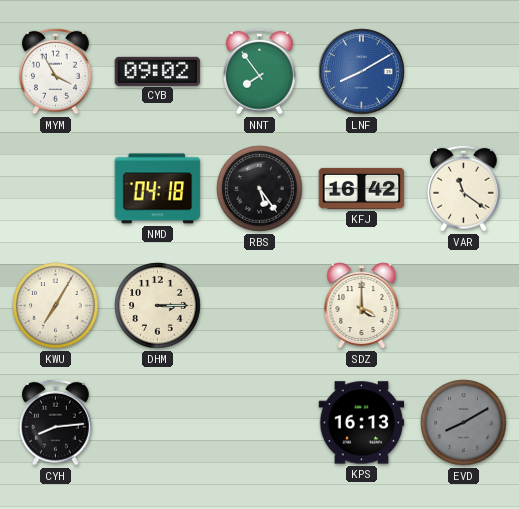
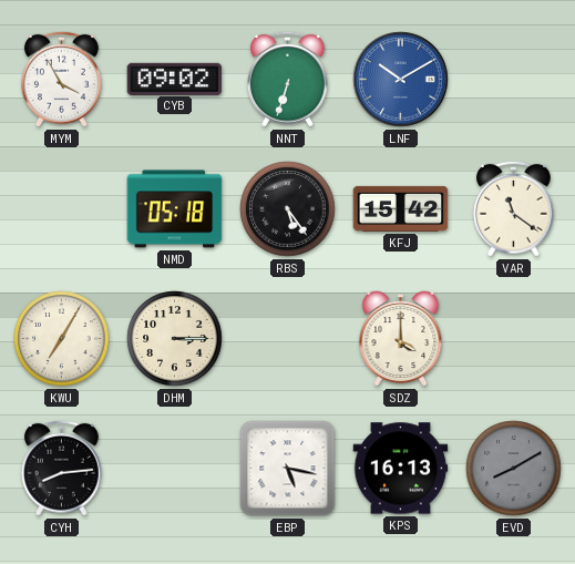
NNT: 7:54 -> 6:33
LNF: 8:10 -> 10:10
NMD: 04:18 -> 05:18
KFJ: 16:42 -> 15:42
EBP: none -> 5:17
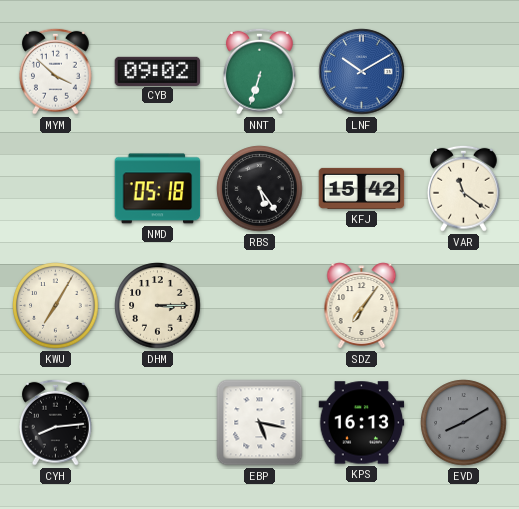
MYM: 3:55 -> 3:52
SDZ: 4:00 -> 7:06
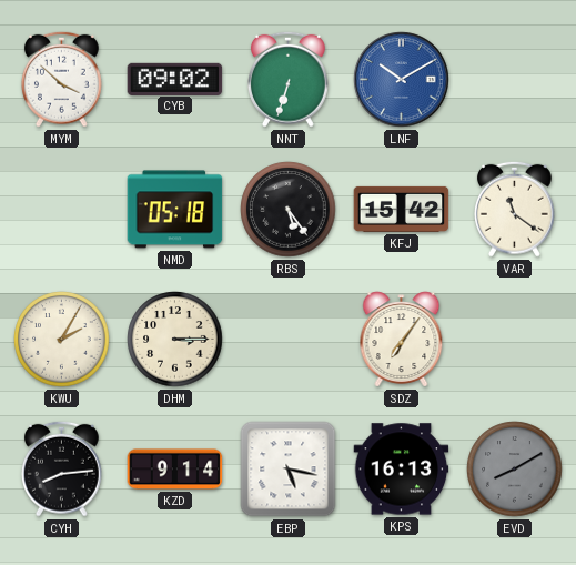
KWU: 7:05 -> 2:05
KZD: none -> 9:14
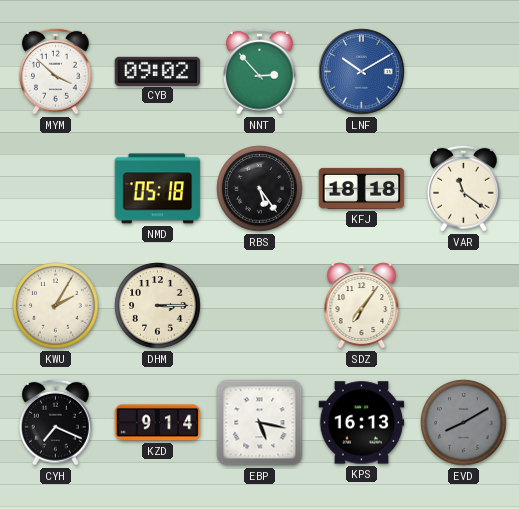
NNT: 6:33 -> 2:53
KFJ: 15:42 -> 18:18
CYH: 8:14 -> 7:19
